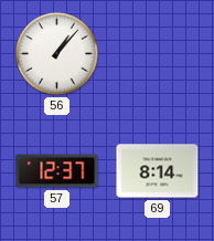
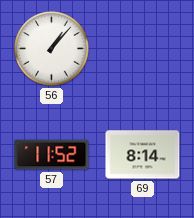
57: 12:37 -> 11:52
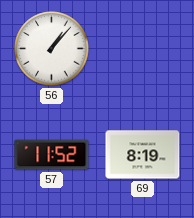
69: 8:14 -> 8:19
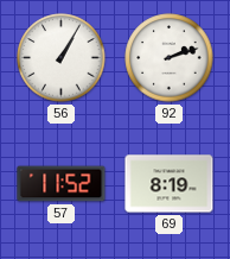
56: 1:07 -> 1:05
92: none -> 2:12
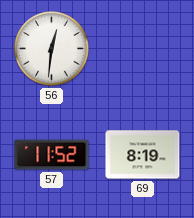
56: 1:05 -> 12:31
92: 2:12 -> none
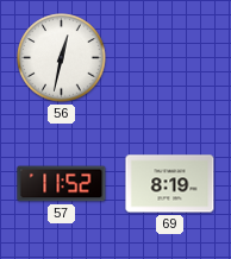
56: 12:31 -> 12:32
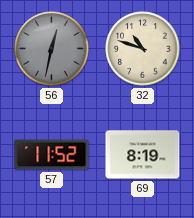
56 dial: white -> grey
32: none -> 10:48
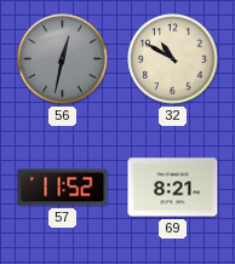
32: 10:48 -> 10:50
69: 8:19 -> 8:21
